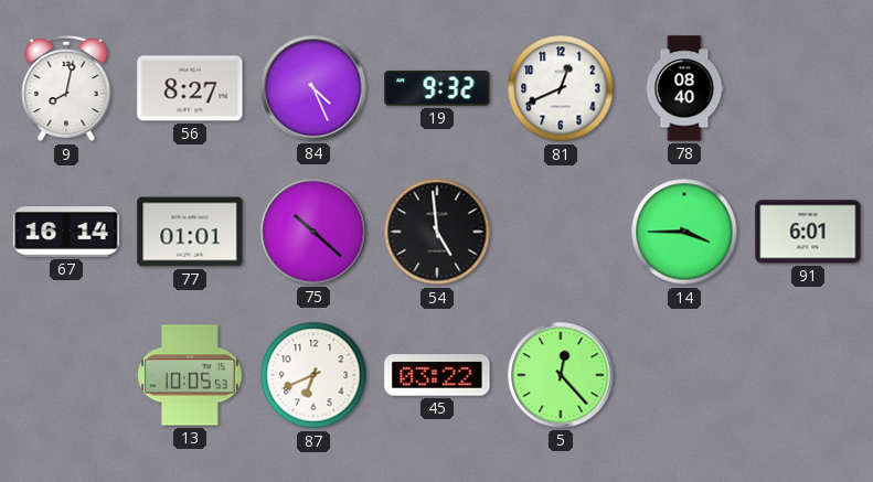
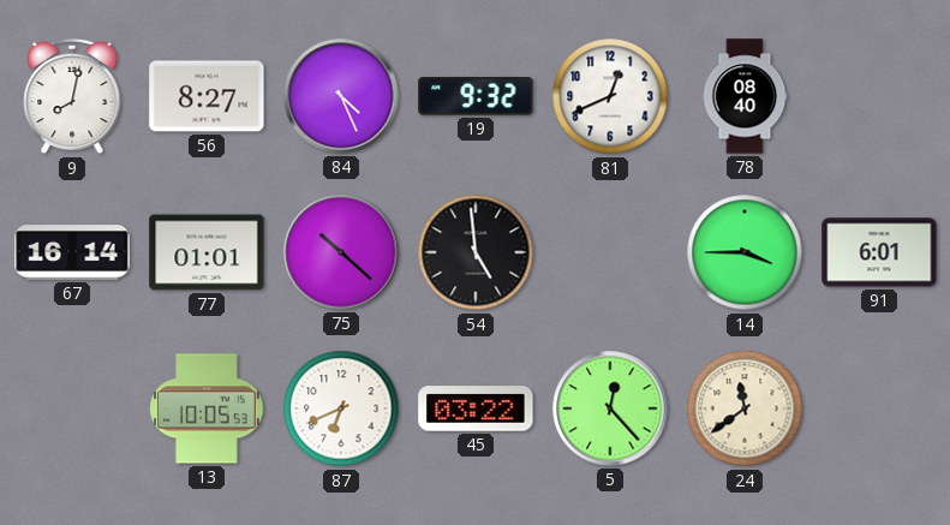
24: none -> 11:39
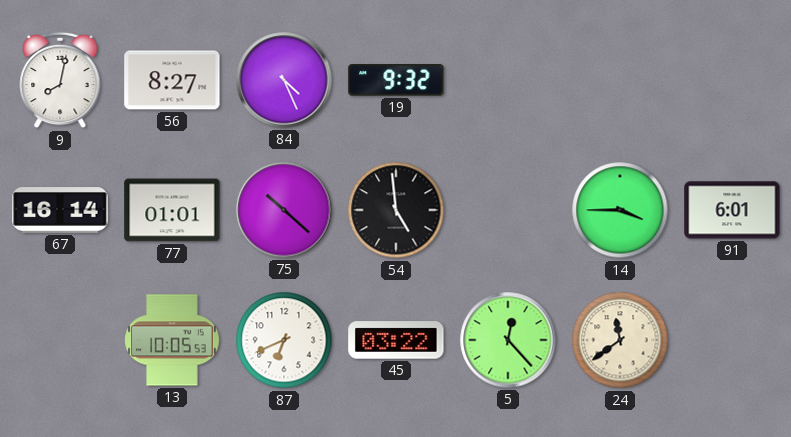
81: 12:41 -> none
78: 08:40 -> none
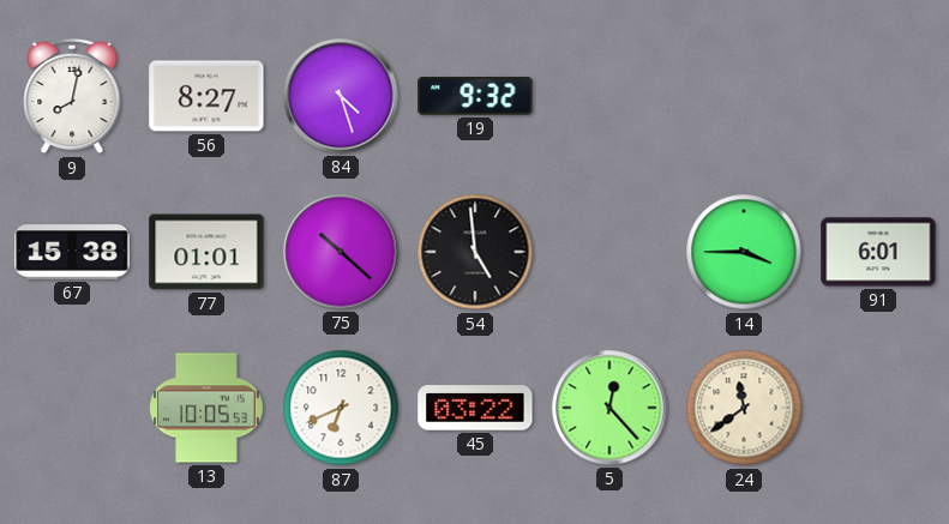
84: 4:26 -> 4:27
67: 16:14 -> 15:38
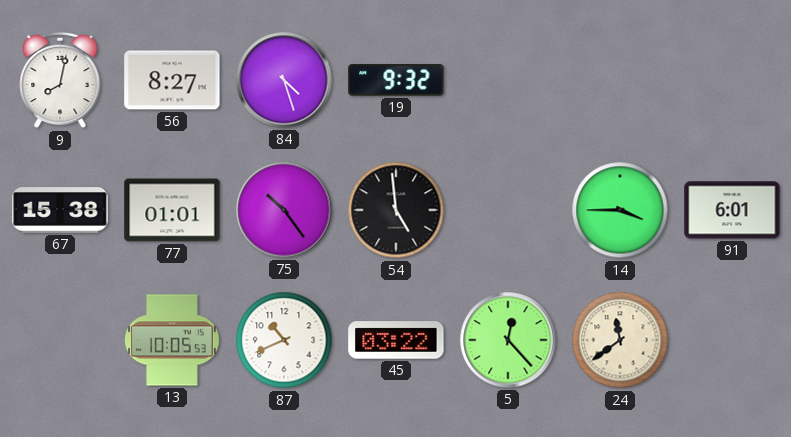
75: 10:22 -> 10:24
87: 6:41 -> 10:41
